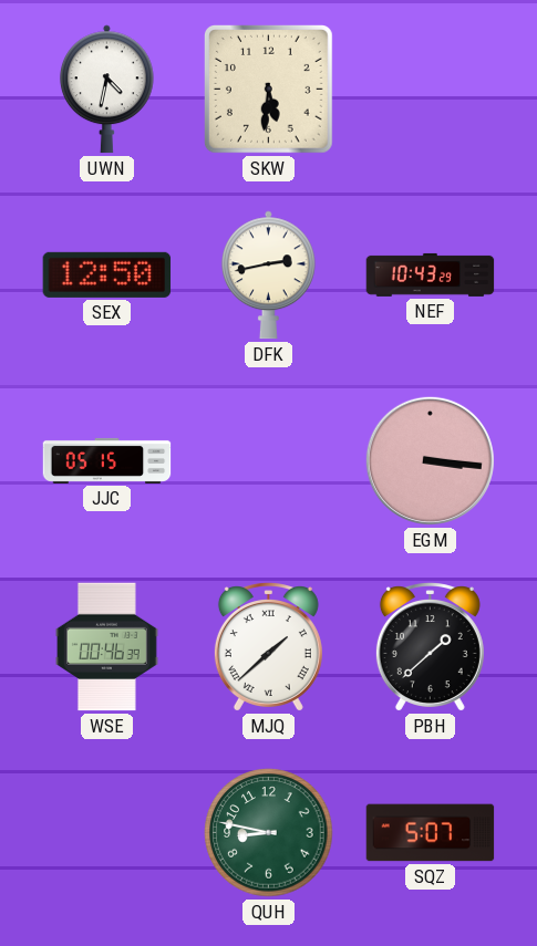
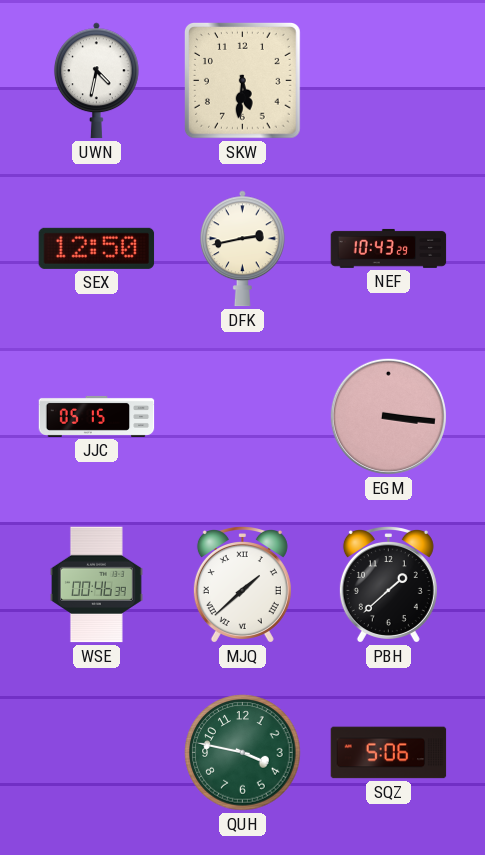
QUH: 8:47 -> 3:47
SQZ: 5:07 -> 5:06
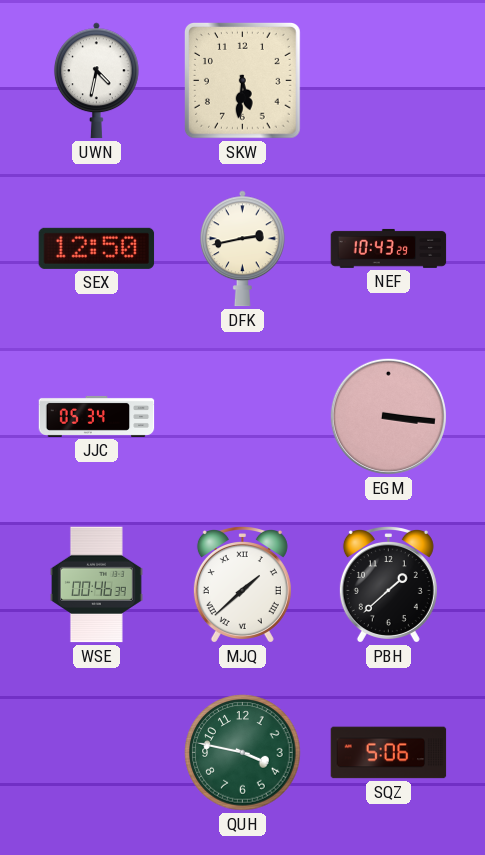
JJC: 05:15 -> 05:34
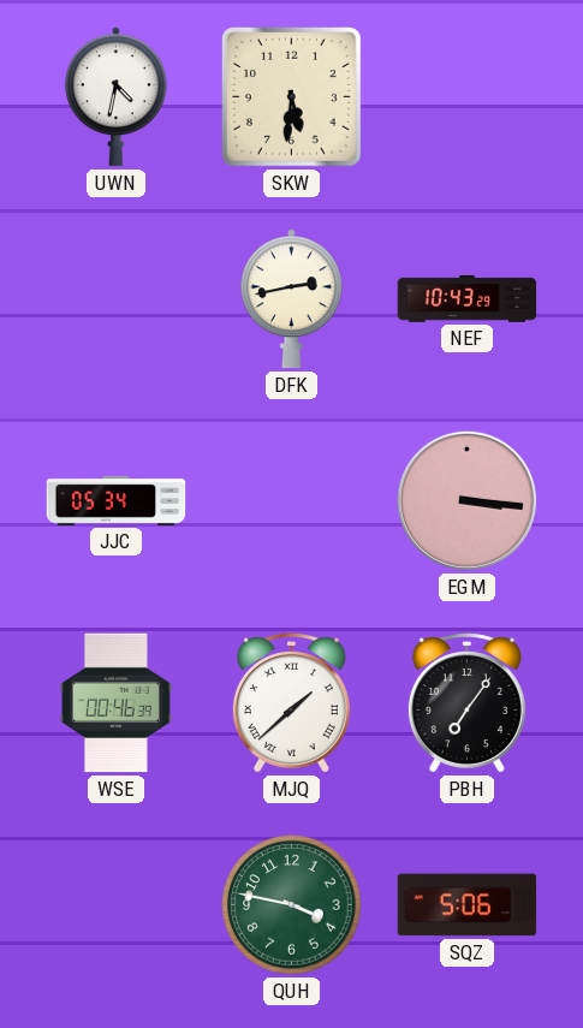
SEX: 12:50 -> none
PBH: 1:38 -> 7:06
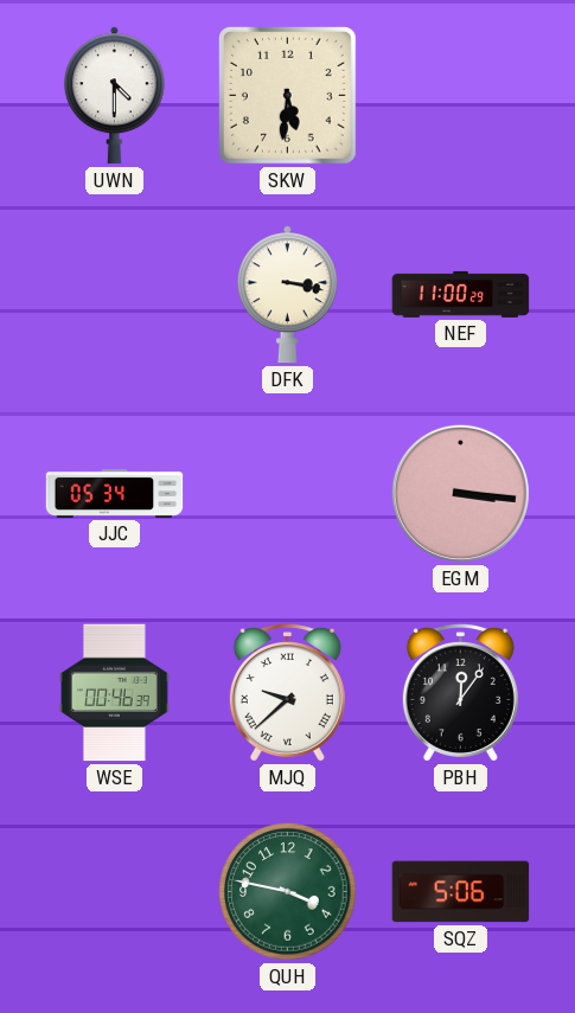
UWN: 4:32 -> 4:30
DFK: 2:43 -> 3:17
NEF: 10:43 -> 11:00
MJQ: 1:38 -> 9:38
PBH: 7:06 -> 12:06
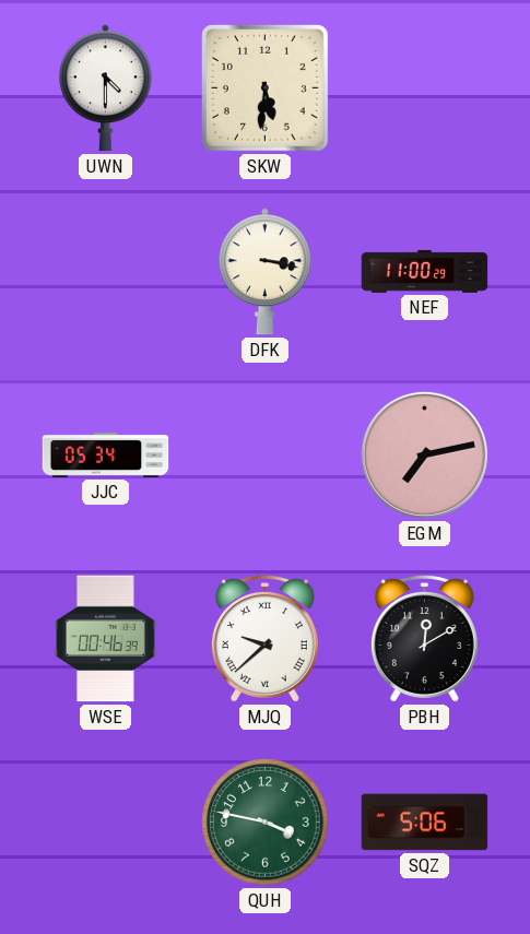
EGM: 3:16 -> 7:13
PBH: 12:06 -> 12:10
